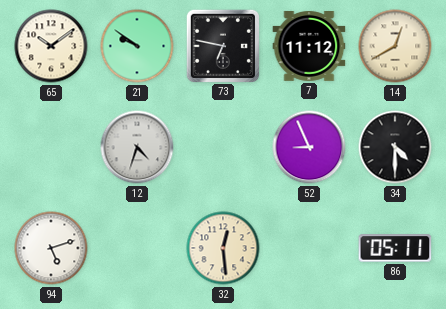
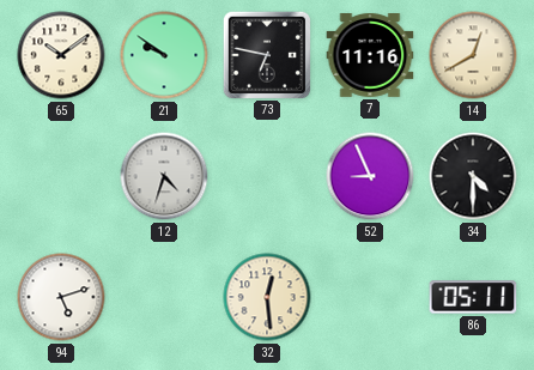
7: 11:12 -> 11:16
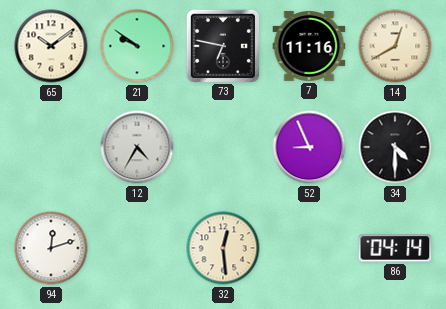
12: 4:33 -> 4:35
94: 5:12 -> 12:12
86: 05:11 -> 04:14
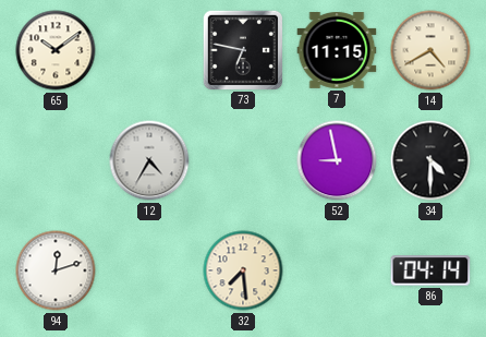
21: 9:51 -> none
7: 11:16 -> 11:15
14: 12:40 -> 4:40
52: 8:56 -> 8:58
32: 12:29 -> 7:29
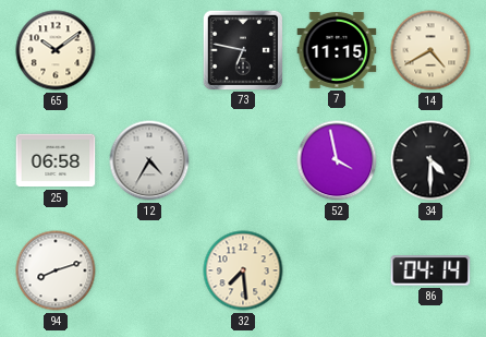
25: none -> 06:58
52: 8:58 -> 3:58
94: 12:12 -> 8:12
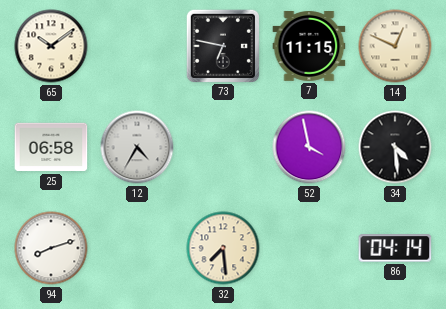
14: 4:40 -> 12:49
34: 4:30 -> 4:29
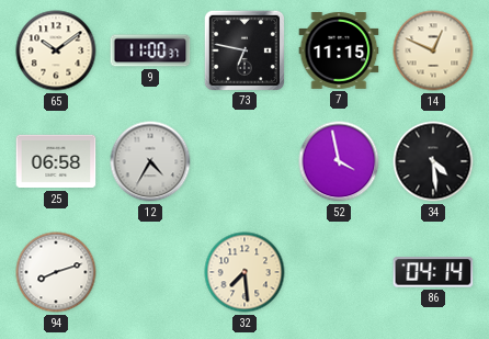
9: none -> 11:00
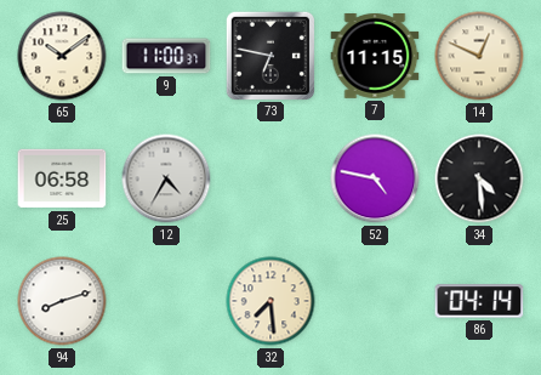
52: 3:58 -> 4:47
